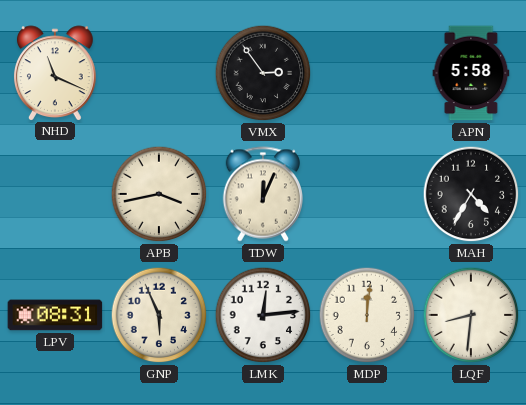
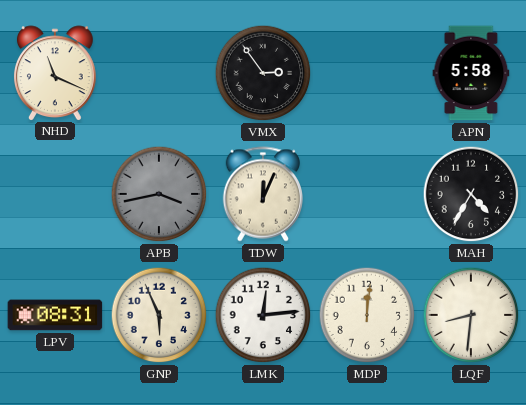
APB dial: cream -> grey
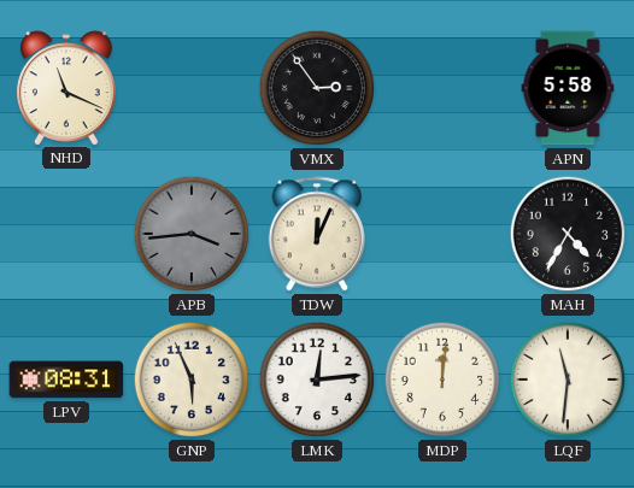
APB: 3:43 -> 3:44
LQF: 8:31 -> 11:31
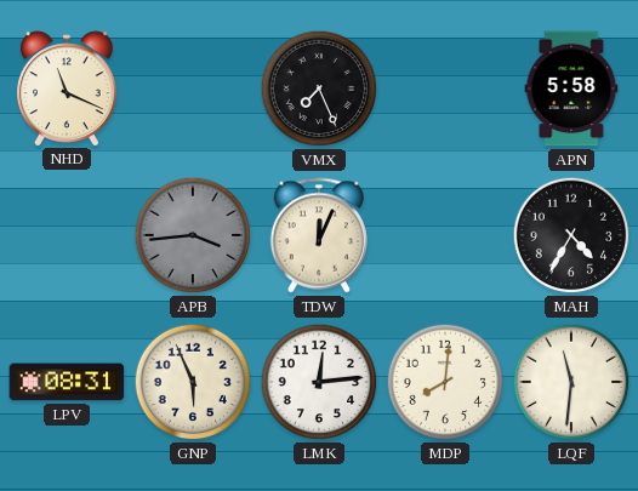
VMX: 2:54 -> 7:26
MDP: 12:01 -> 8:01
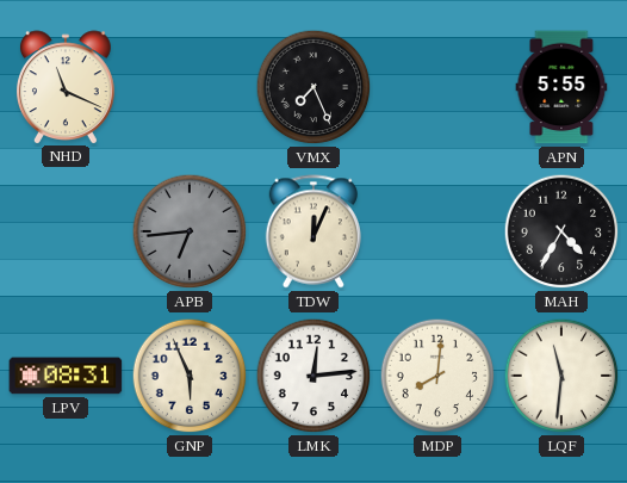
APN: 5:58 -> 5:55
APB: 3:44 -> 6:44
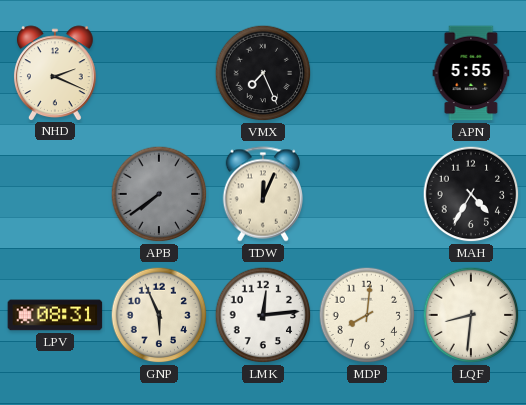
NHD: 11:19 -> 2:19
APB: 6:44 -> 7:39
LQF: 11:31 -> 8:31
